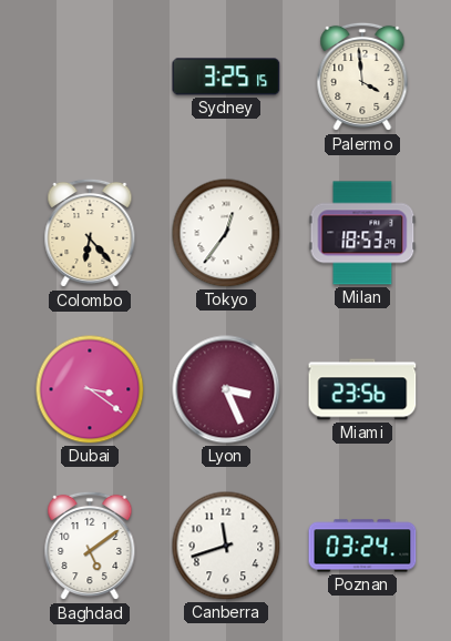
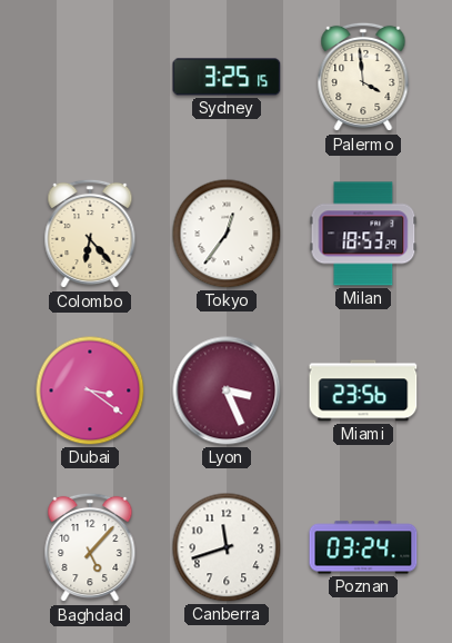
Baghdad: 5:09 -> 5:07
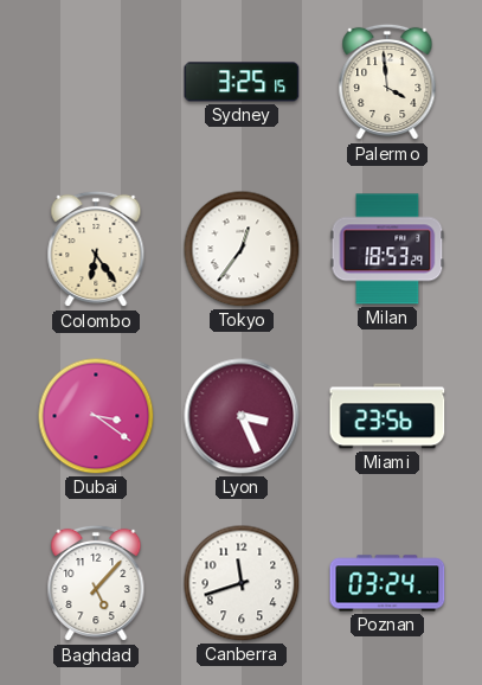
Colombo: 6:23 -> 6:24
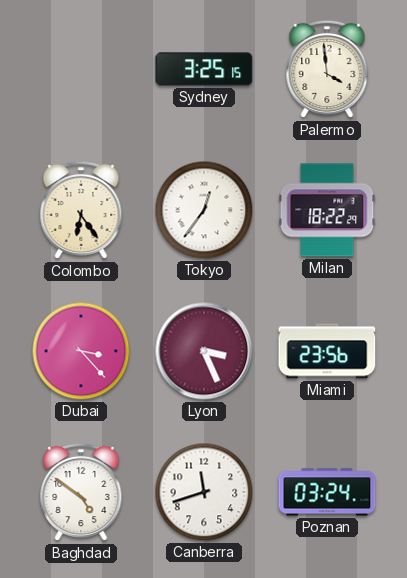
Milan: 18:53 -> 18:22
Dubai: 3:21 -> 3:23
Baghdad: 5:07 -> 4:51
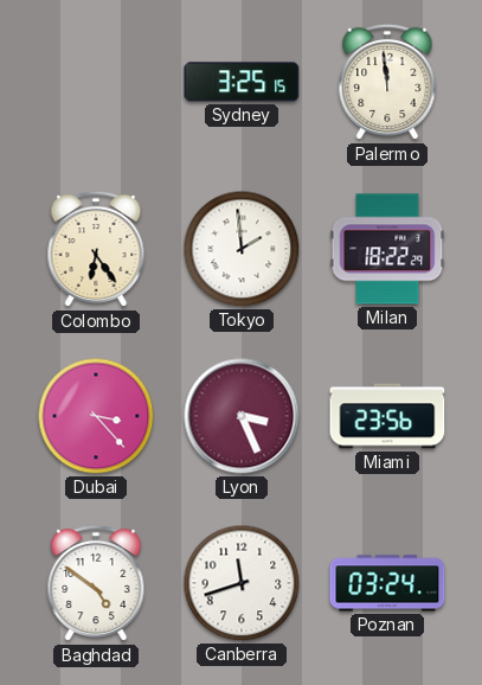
Palermo: 3:59 -> 11:59
Tokyo: 12:36 -> 1:59
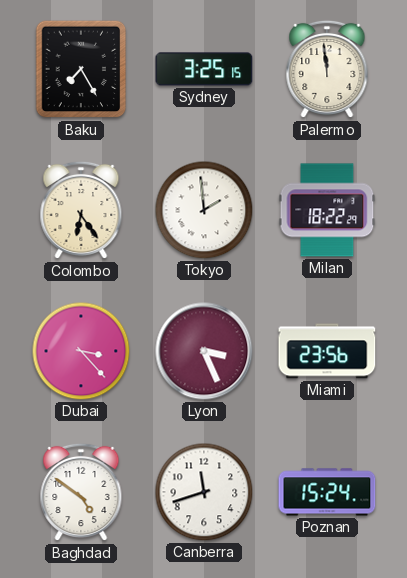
Baku: none -> 7:25
Poznan: 03:24 -> 15:24
